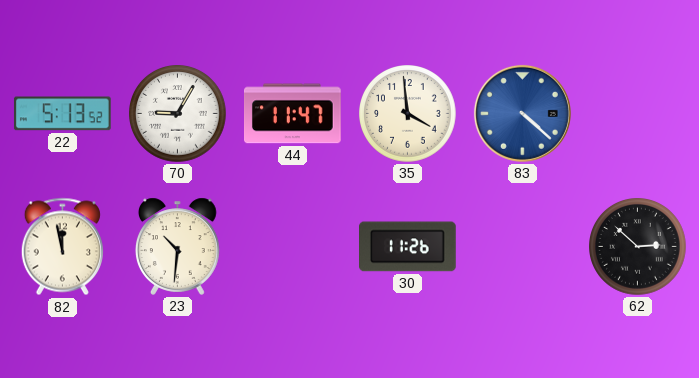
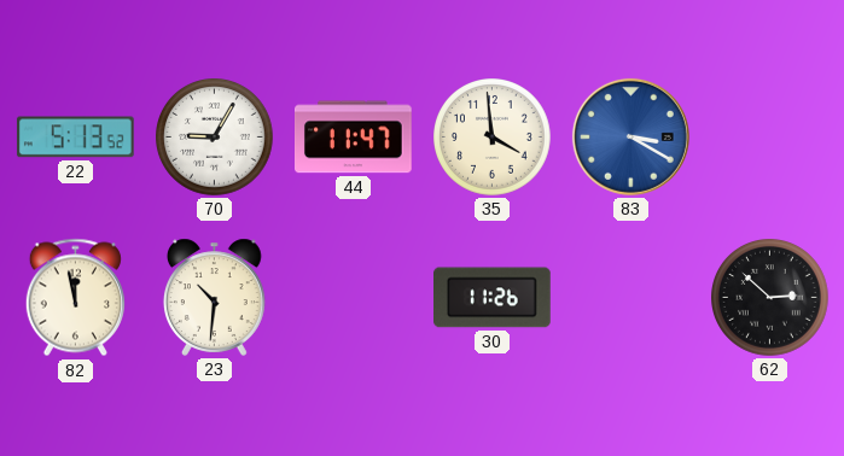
83: 4:22 -> 3:20
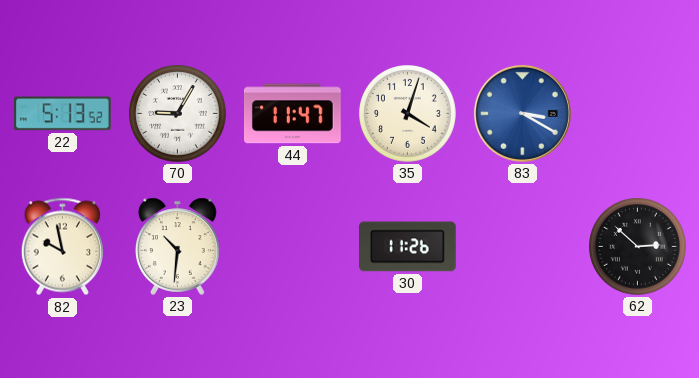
35: 3:59 -> 4:03
82: 11:58 -> 9:58
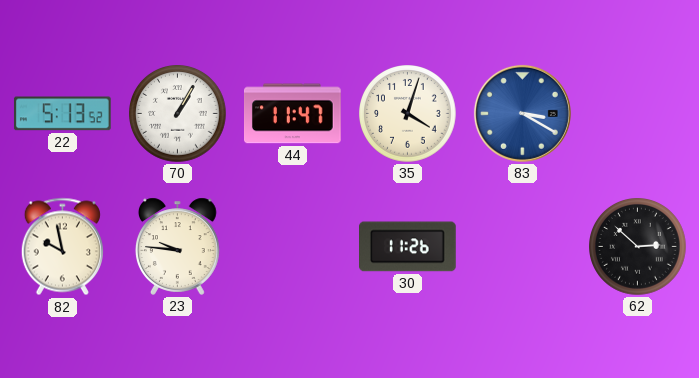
70: 9:05 -> 1:05
23: 10:31 -> 9:46
